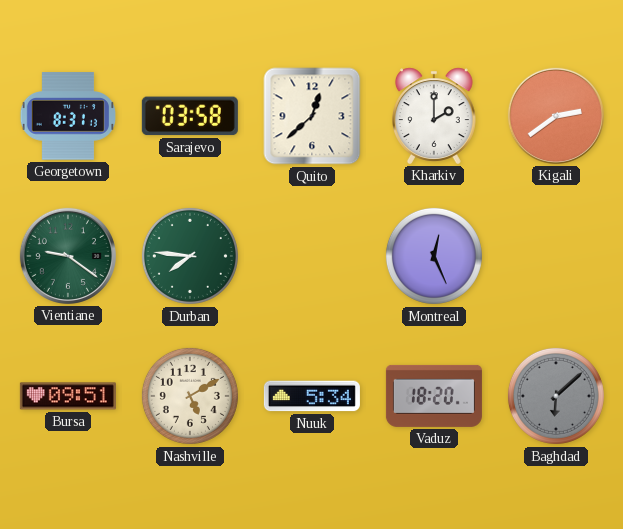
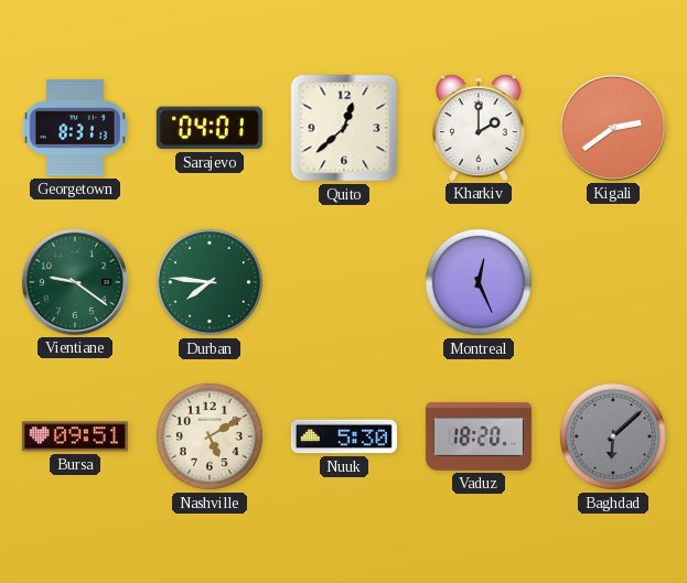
Sarajevo: 03:58 -> 04:01
Nuuk: 5:34 -> 5:30
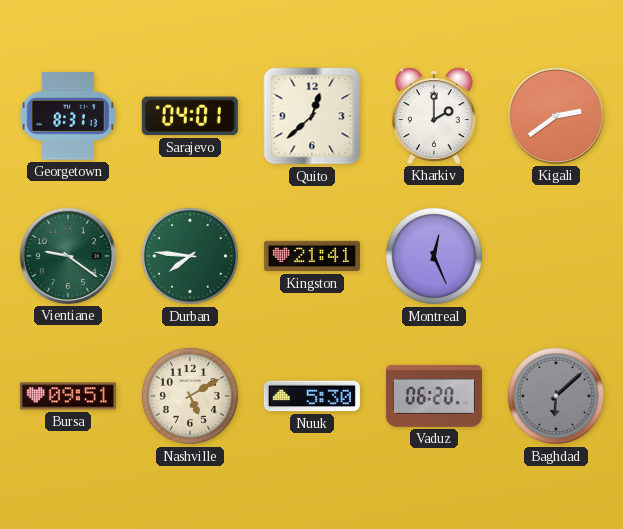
Kingston: none -> 21:41
Vaduz: 18:20 -> 06:20
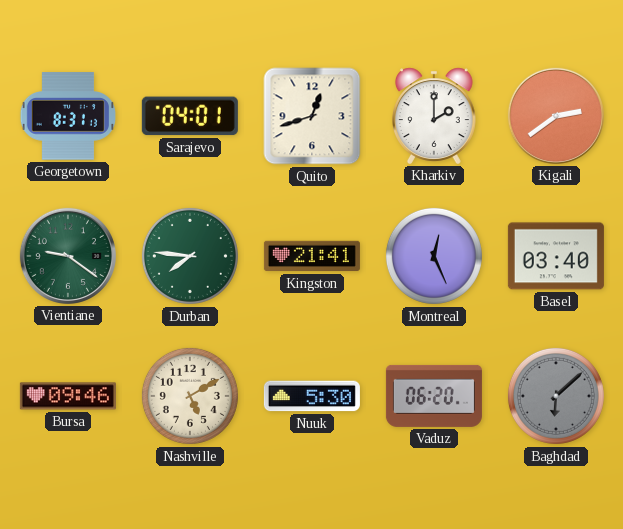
Quito: 12:38 -> 12:42
Basel: none -> 03:40
Bursa: 09:51 -> 09:46
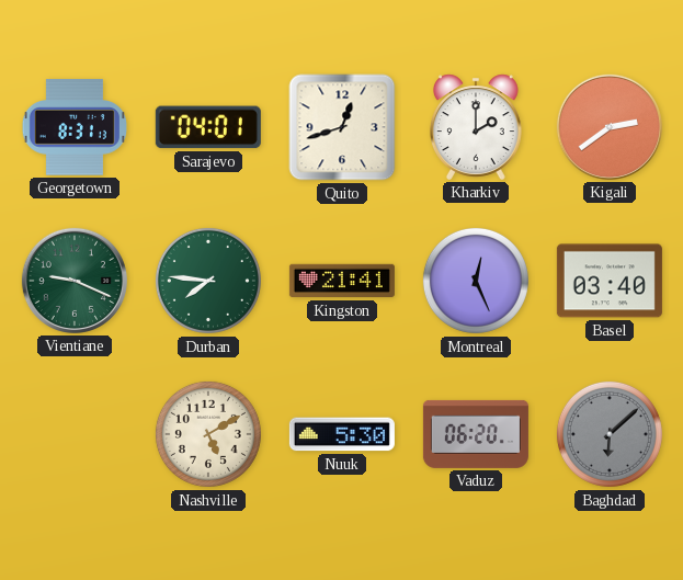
Vientiane: 9:21 -> 9:19
Bursa: 09:46 -> none
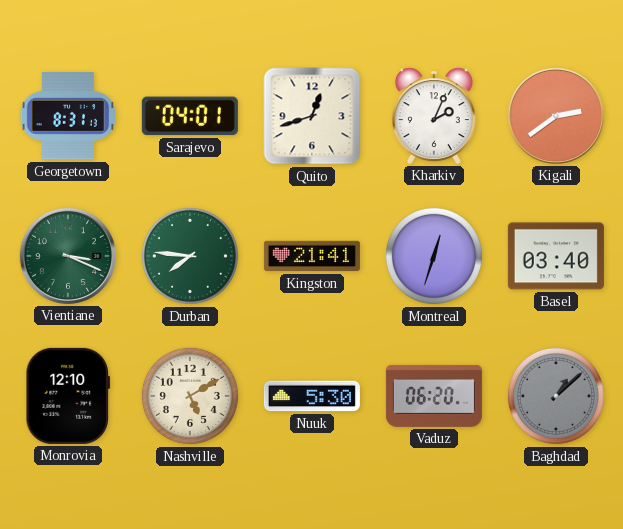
Kharkiv: 2:00 -> 2:04
Vientiane: 9:19 -> 3:19
Montreal: 12:26 -> 12:33
Monrovia: none -> 12:10
Baghdad: 6:08 -> 1:08
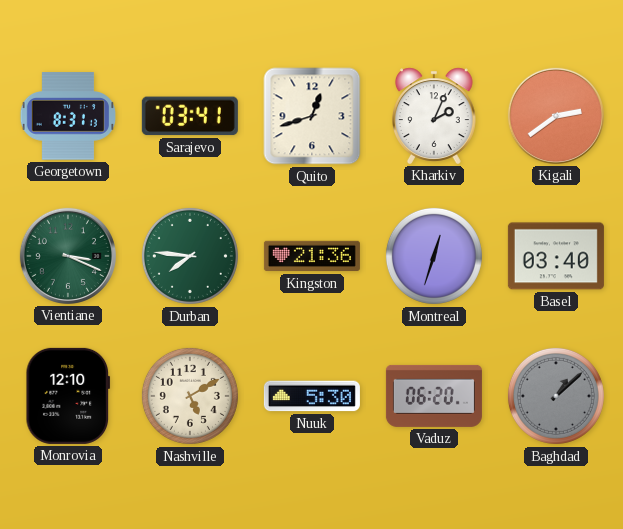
Sarajevo: 04:01 -> 03:41
Kingston: 21:41 -> 21:36
